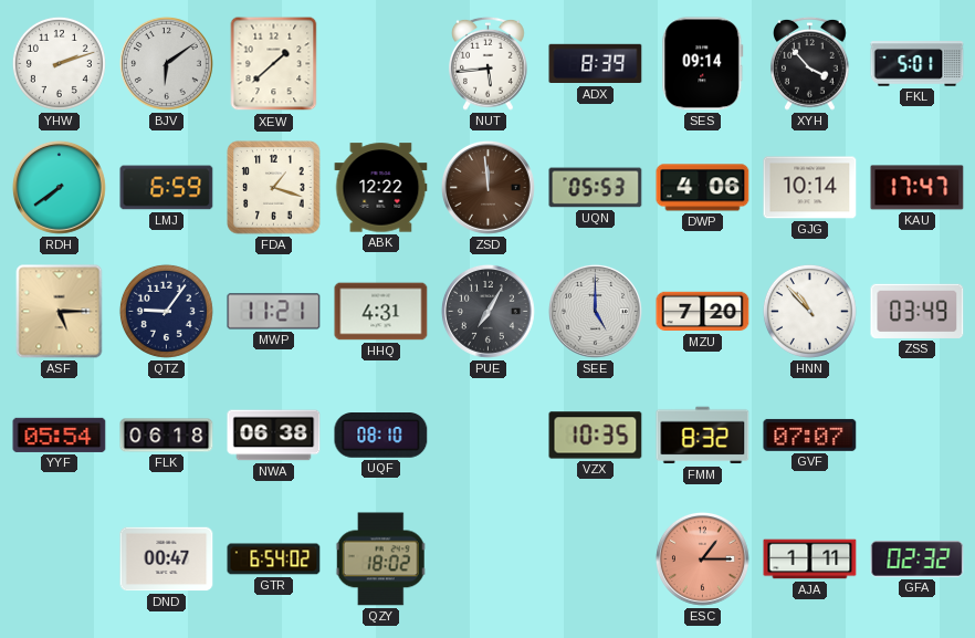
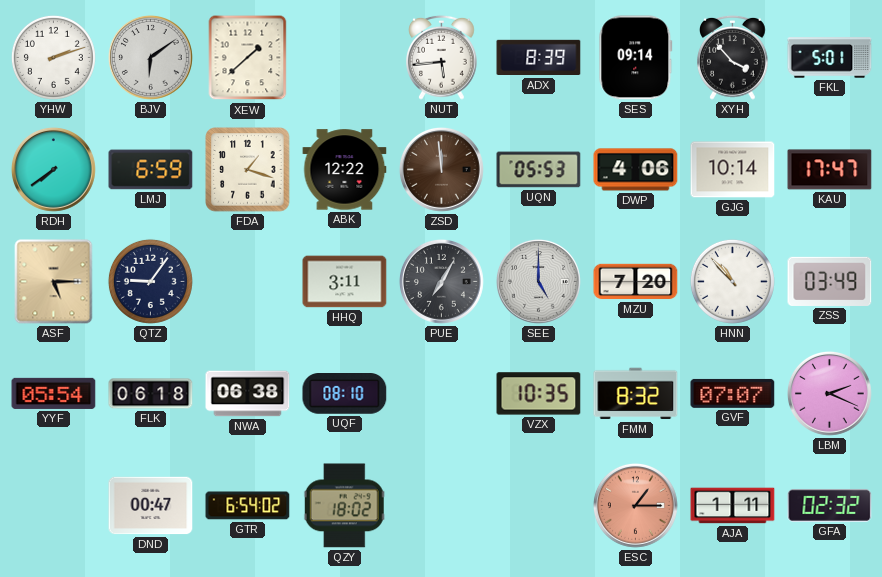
MWP: 11:21 -> none
HHQ: 4:31 -> 3:11
LBM: none -> 2:19
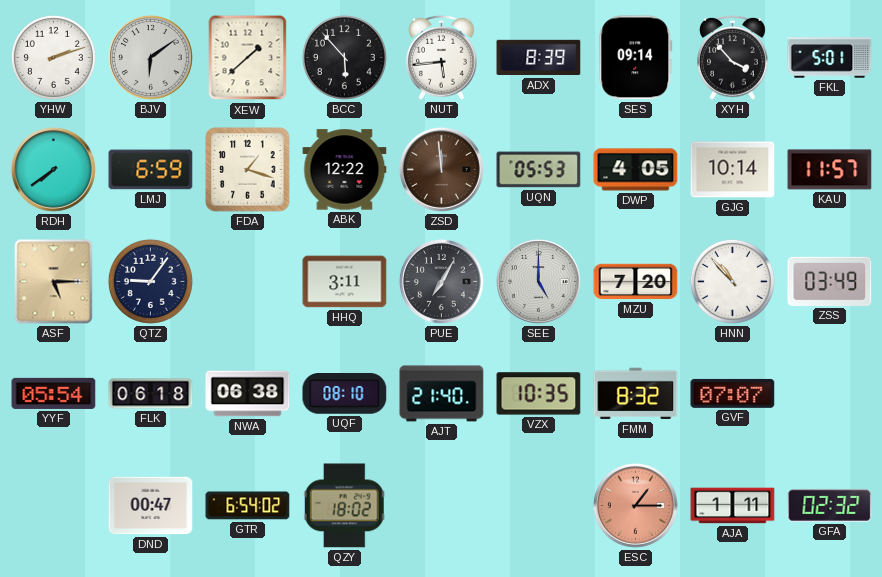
BCC: none -> 5:53
DWP: 4:06 -> 4:05
KAU: 17:47 -> 11:57
AJT: none -> 21:40
LBM: 2:19 -> none
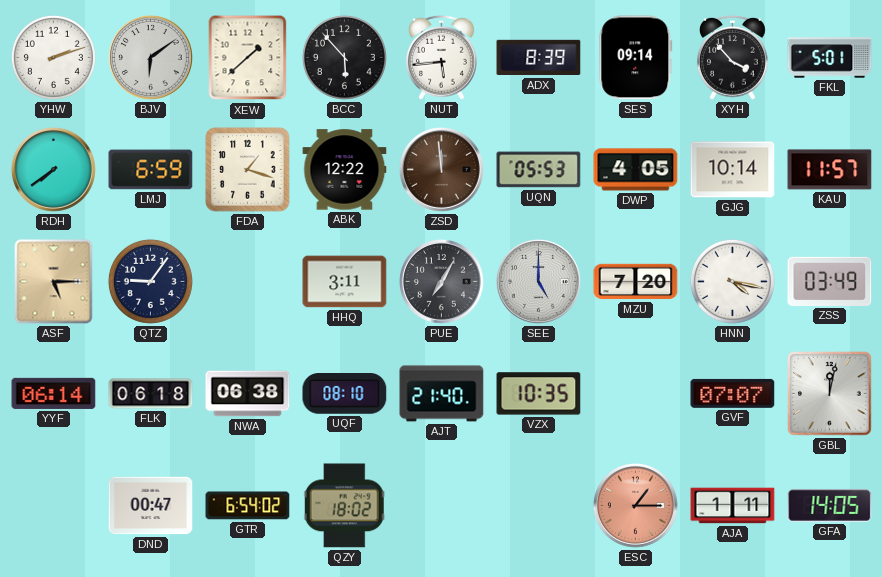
HNN: 10:53 -> 4:17
YYF: 05:54 -> 06:14
FMM: 8:32 -> none
GBL: none -> 12:02
GFA: 02:32 -> 14:05
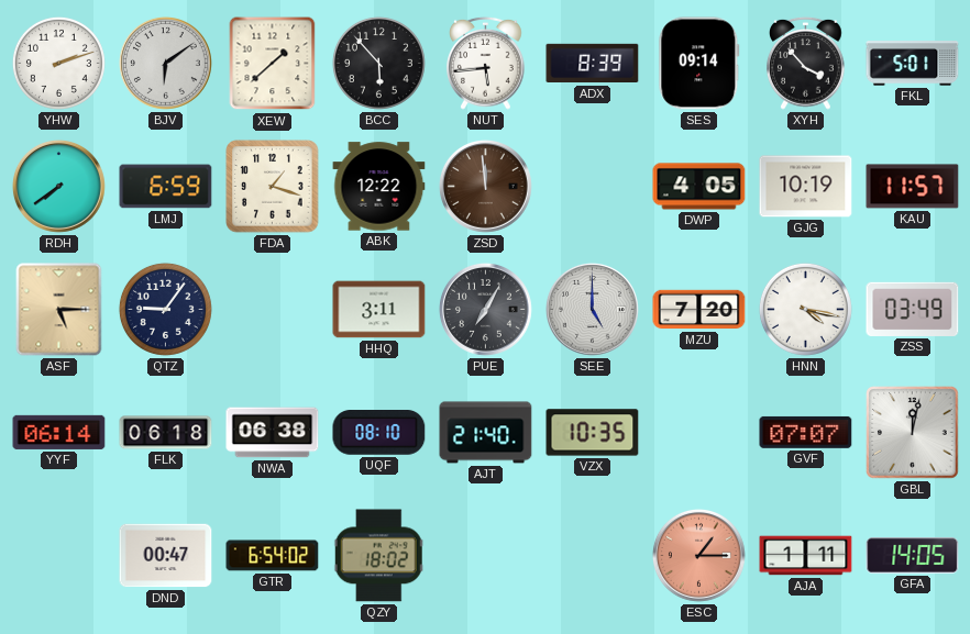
UQN: 05:53 -> none
GJG: 10:14 -> 10:19
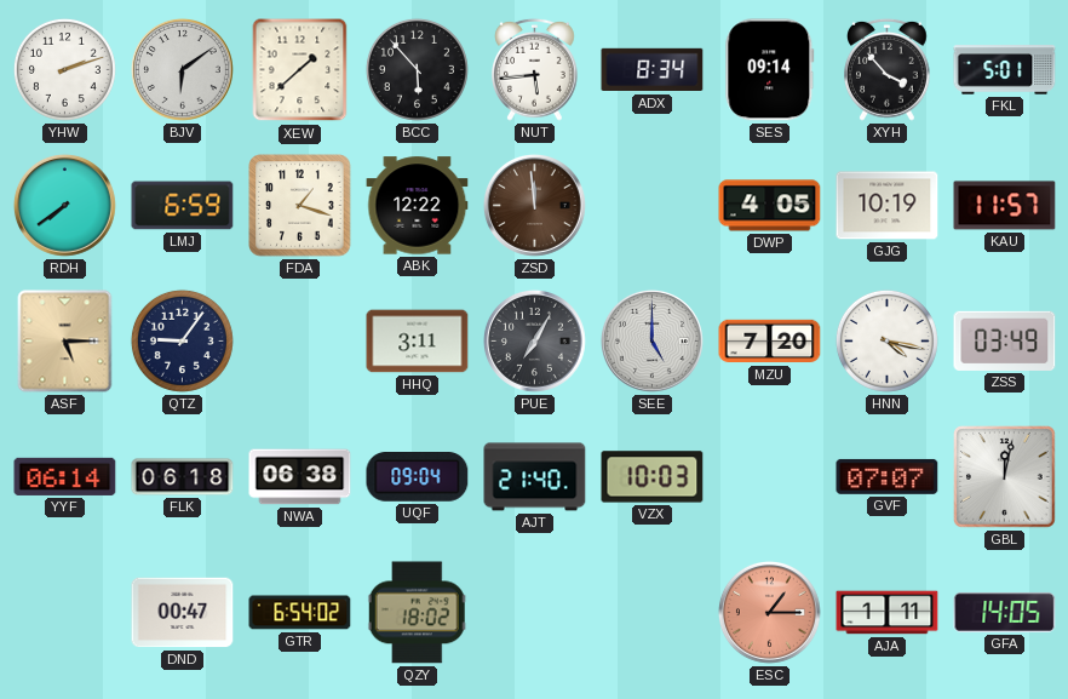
ADX: 8:39 -> 8:34
UQF: 08:10 -> 09:04
VZX: 10:35 -> 10:03
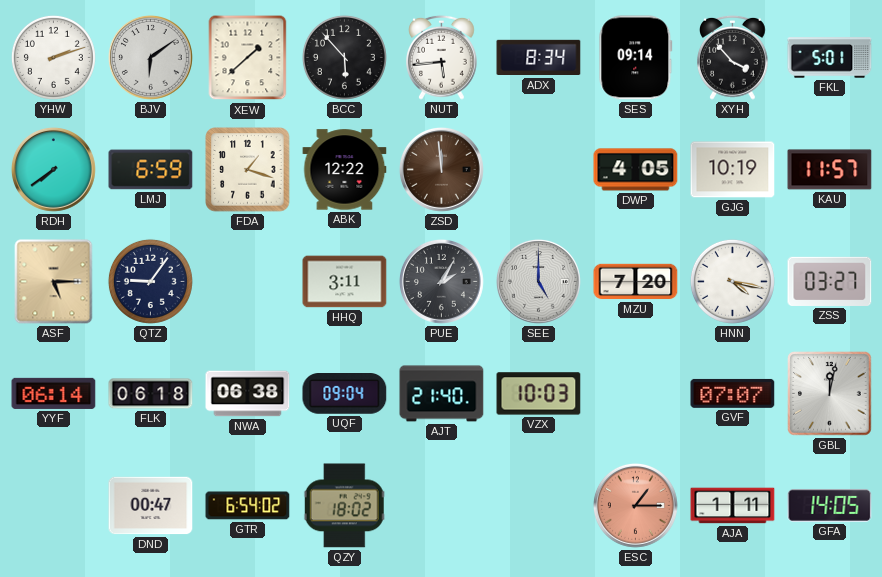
PUE: 7:05 -> 2:05
ZSS: 03:49 -> 03:27
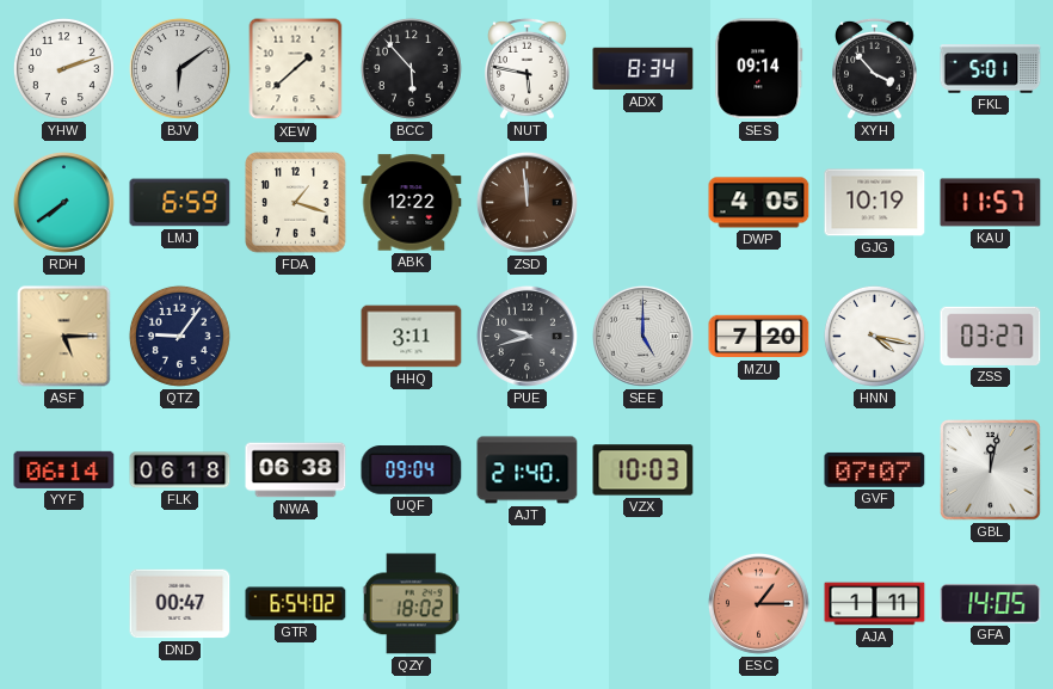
NUT: 5:44 -> 5:47
PUE: 2:05 -> 9:42
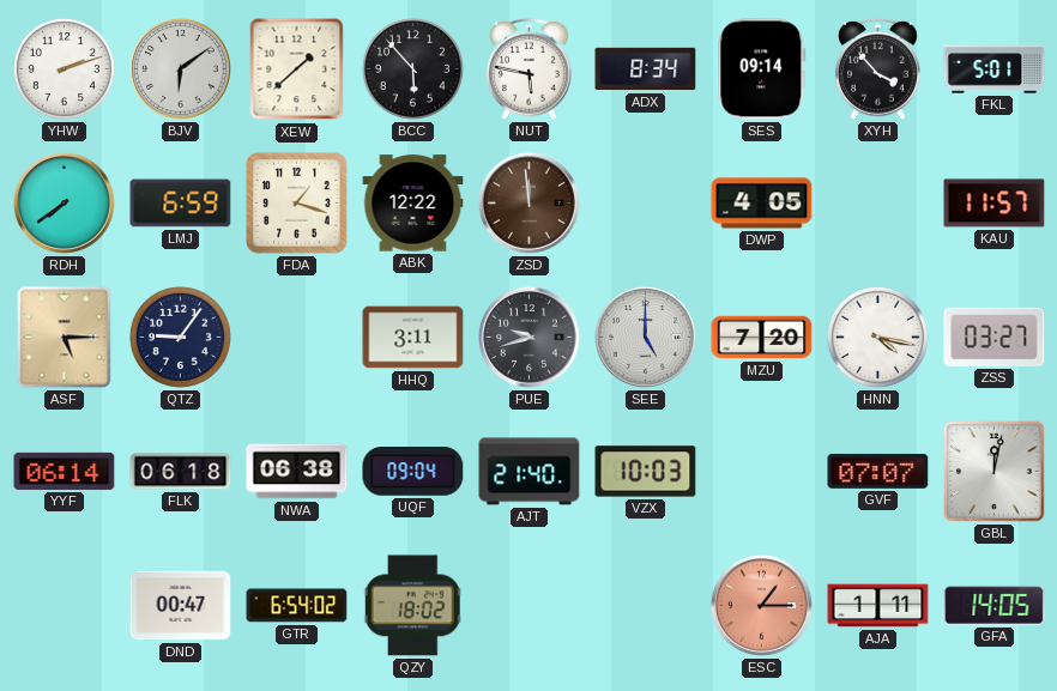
GJG: 10:19 -> none
